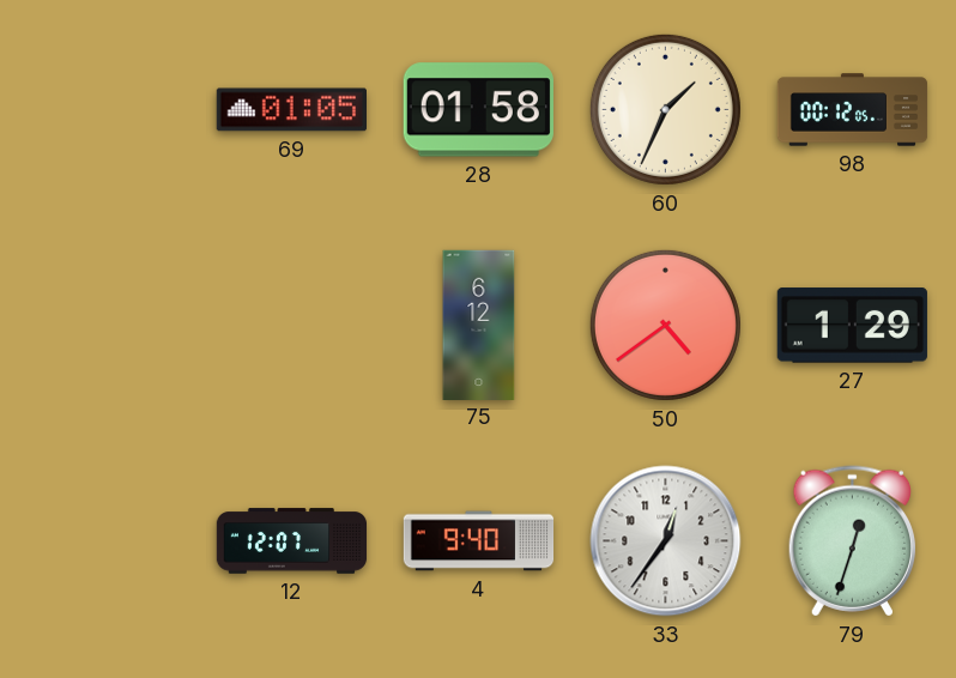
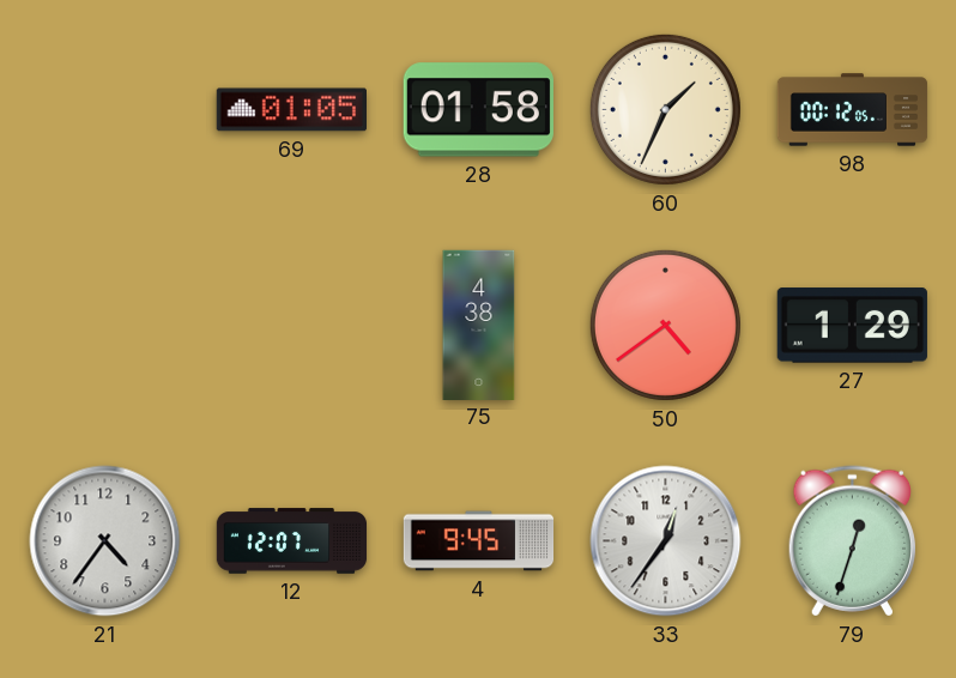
75: 6:12 -> 4:38
21: none -> 4:36
4: 9:40 -> 9:45
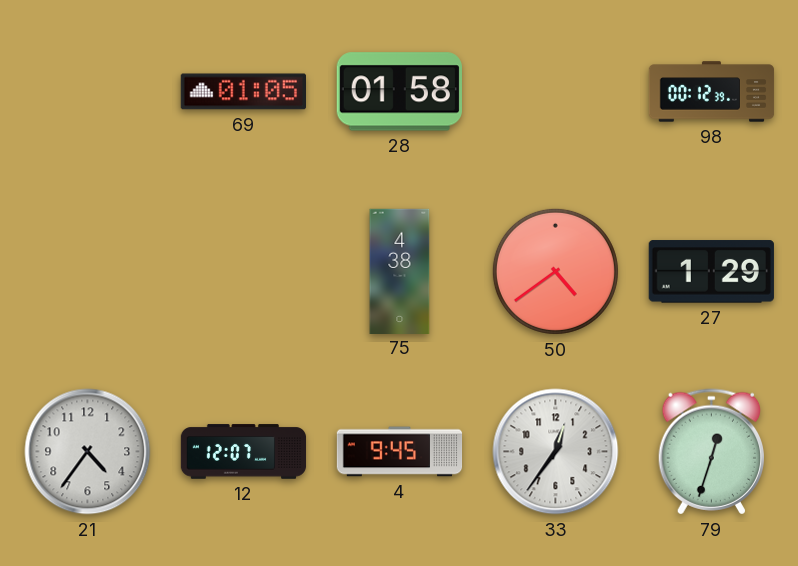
60: 1:34 -> none
98: 00:12:05 -> 00:12:39
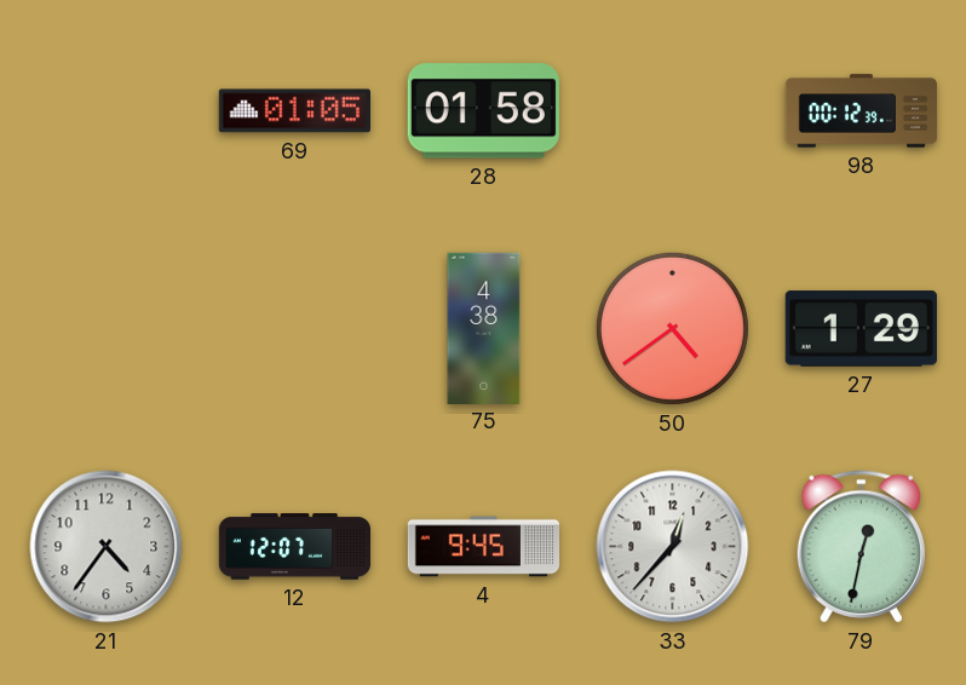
33: 12:36 -> 12:37
79: 12:33 -> 12:32
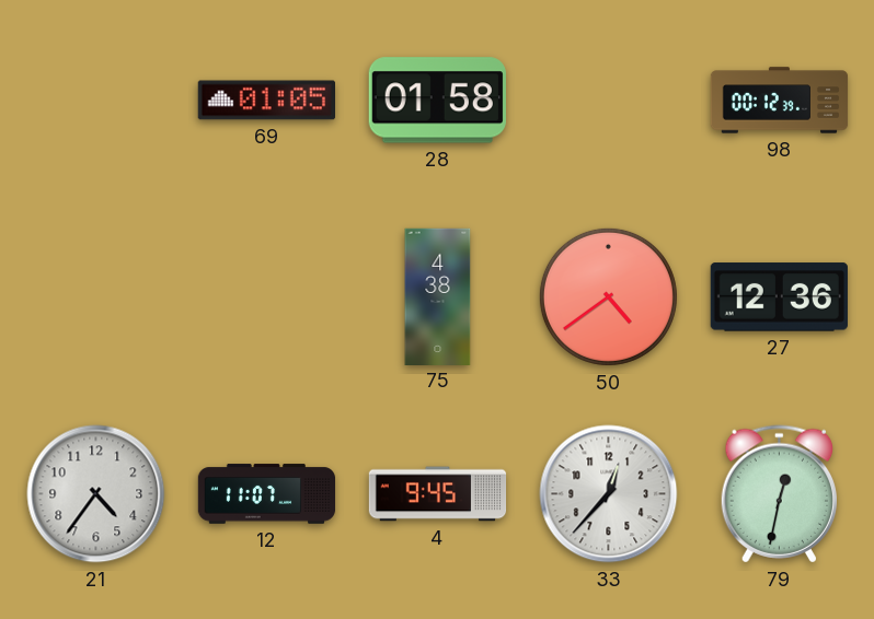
27: 1:29 -> 12:36
12: 12:07 -> 11:07
